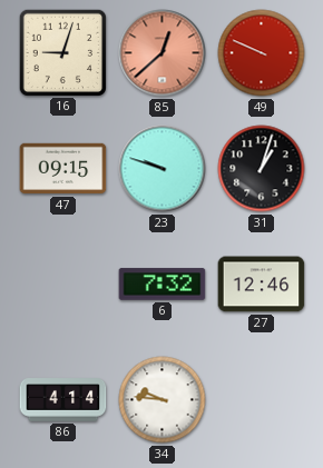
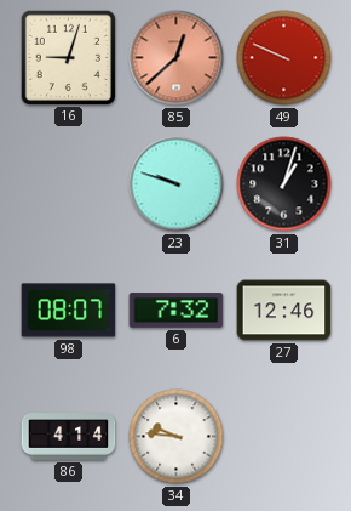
47: 09:15 -> none
98: none -> 08:07
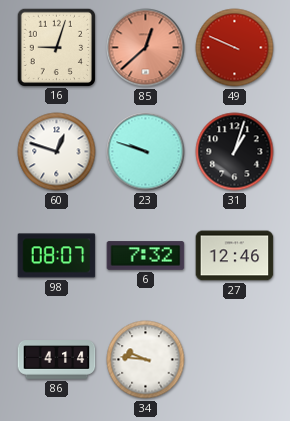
60: none -> 12:48
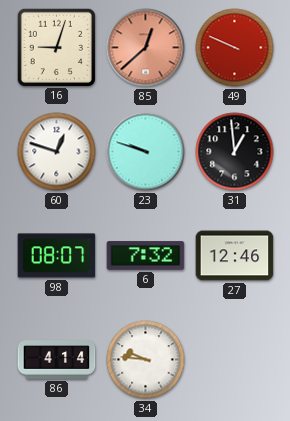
31: 1:03 -> 12:59
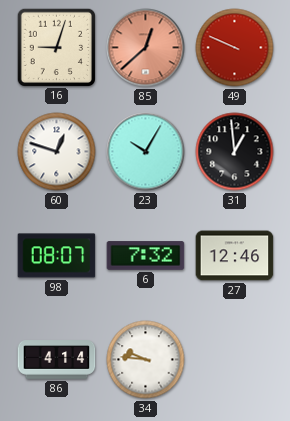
23: 9:48 -> 10:05
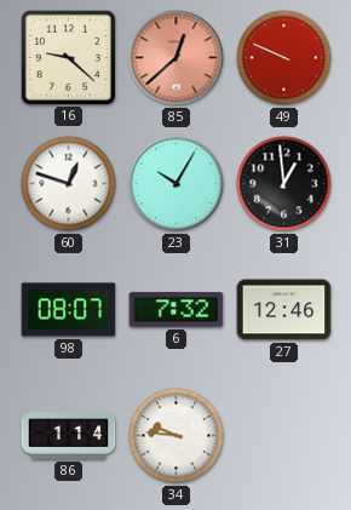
16: 9:03 -> 9:22
86: 4:14 -> 1:14
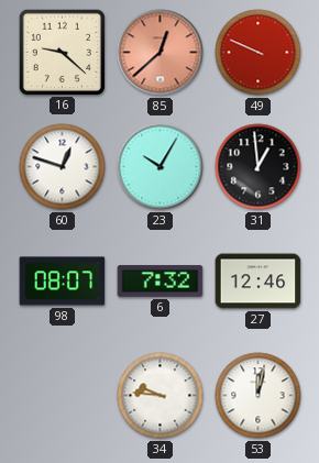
86: 1:14 -> none
53: none -> 12:02
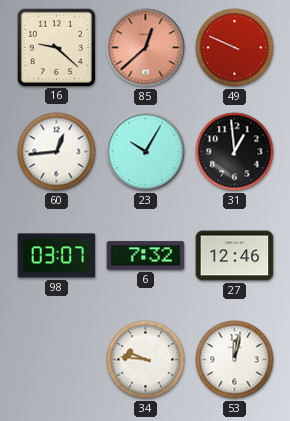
60: 12:48 -> 12:44
98: 08:07 -> 03:07
